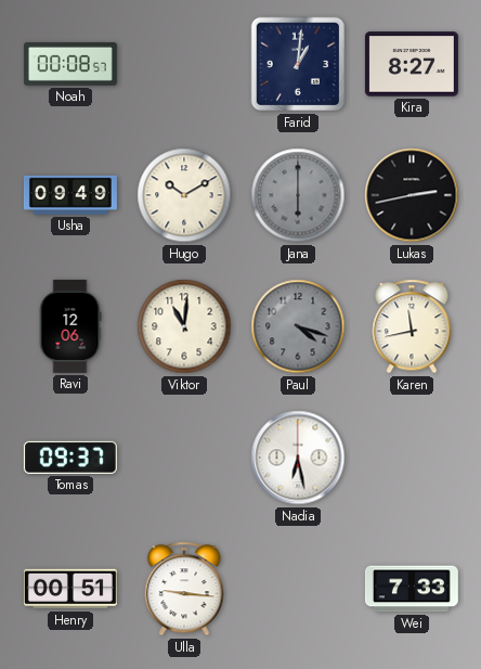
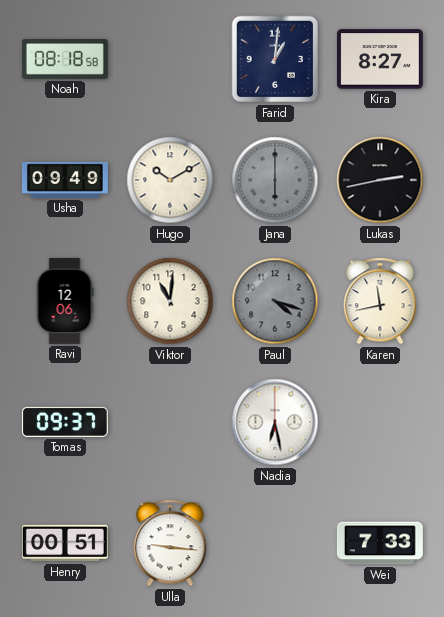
Noah: 00:08 -> 08:18
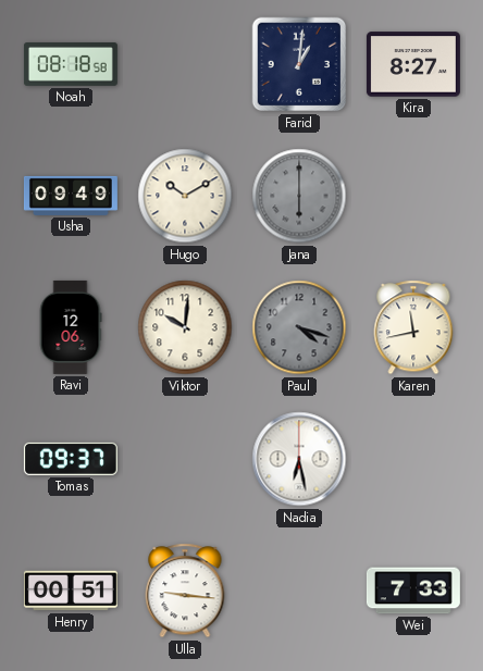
Lukas: 2:43 -> none
Viktor: 11:01 -> 10:01
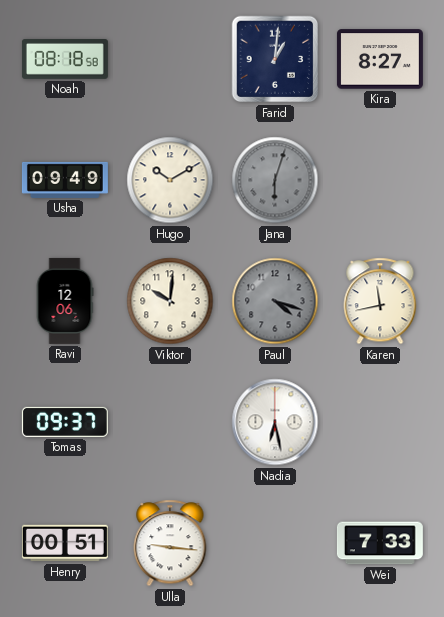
Jana: 6:00 -> 6:03
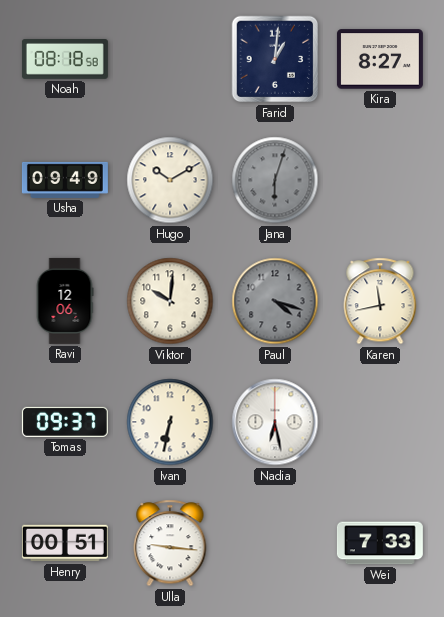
Ivan: none -> 6:32
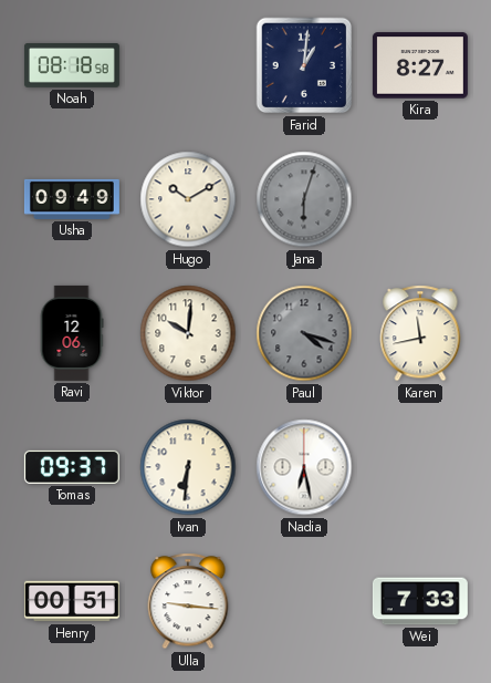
Ivan: 6:32 -> 6:31
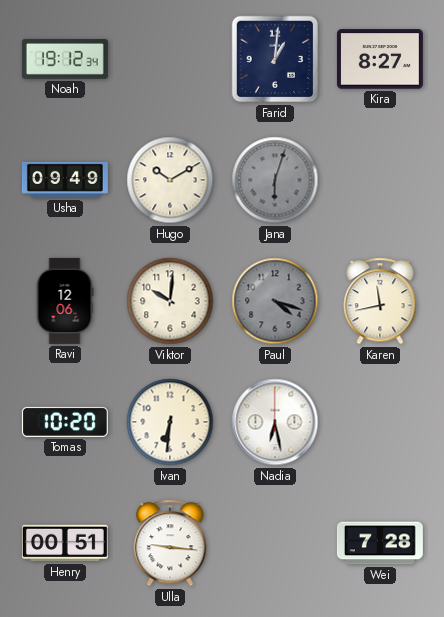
Noah: 08:18 -> 19:12
Tomas: 09:37 -> 10:20
Wei: 7:33 -> 7:28
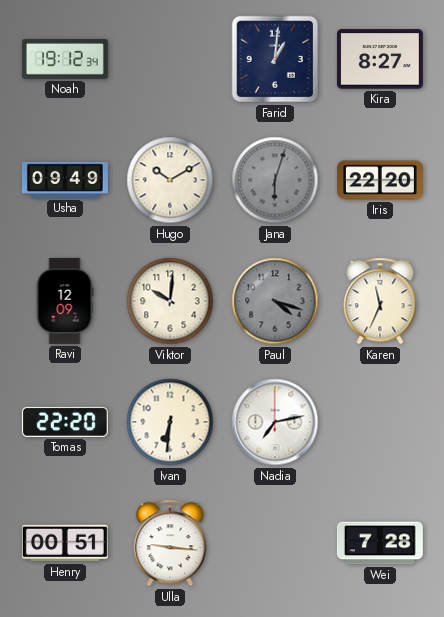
Iris: none -> 22:20
Ravi: 12:06 -> 12:09
Karen: 11:43 -> 11:34
Tomas: 10:20 -> 22:20
Nadia: 6:28 -> 7:13
